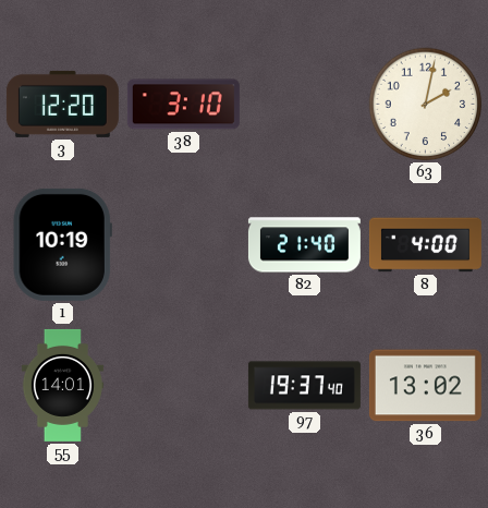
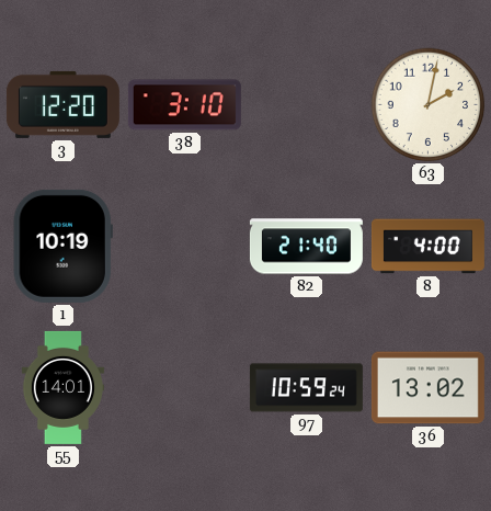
97: 19:37 -> 10:59
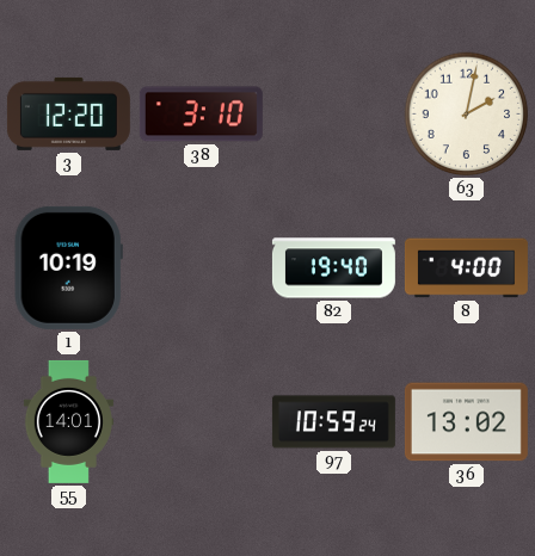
82: 21:40 -> 19:40
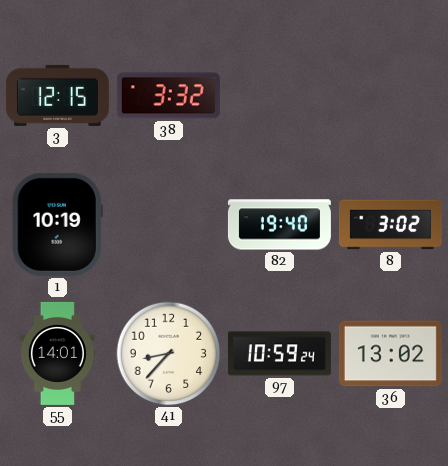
3: 12:20 -> 12:15
38: 3:10 -> 3:32
63: 2:02 -> none
8: 4:00 -> 3:02
41: none -> 8:37
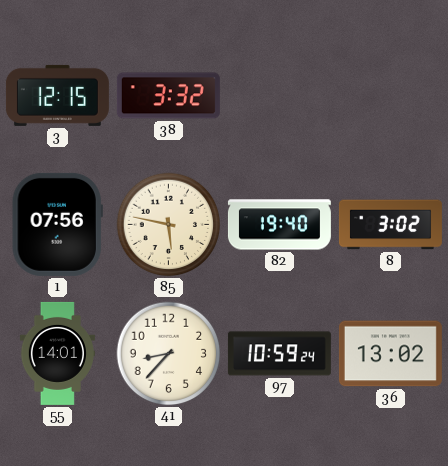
1: 10:19 -> 07:56
85: none -> 5:47
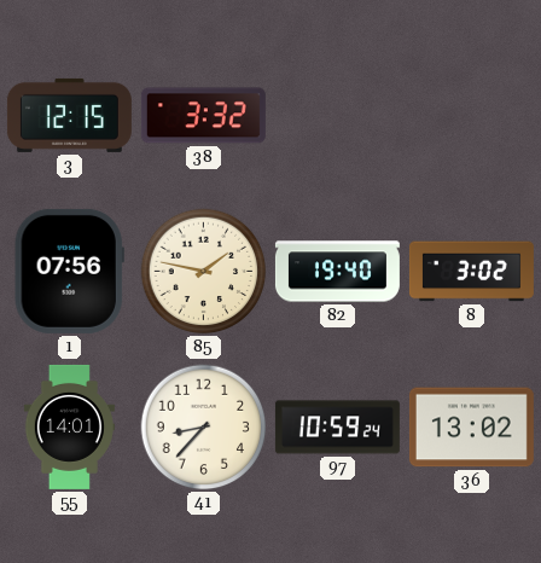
85: 5:47 -> 1:47
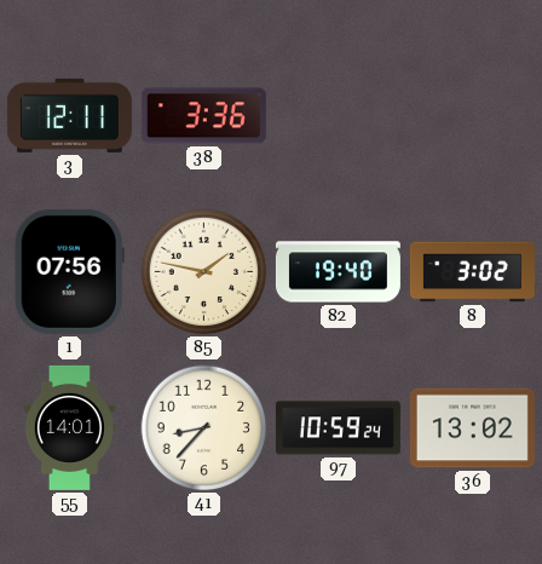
3: 12:15 -> 12:11
38: 3:32 -> 3:36
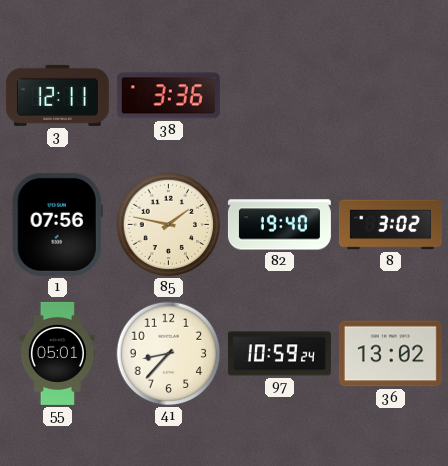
55: 14:01 -> 05:01
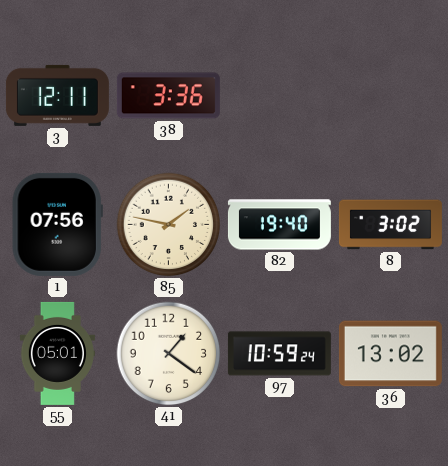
41: 8:37 -> 1:21
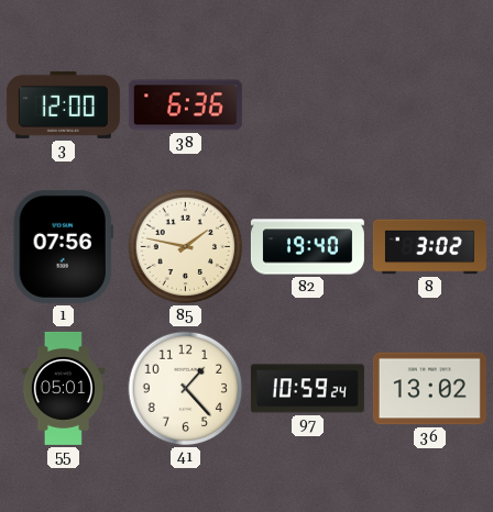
3: 12:11 -> 12:00
38: 3:36 -> 6:36
41: 1:21 -> 1:23
